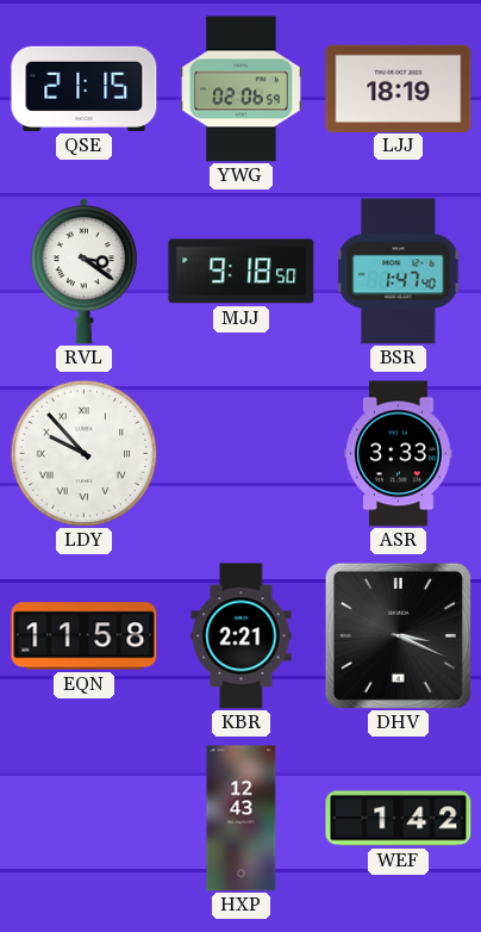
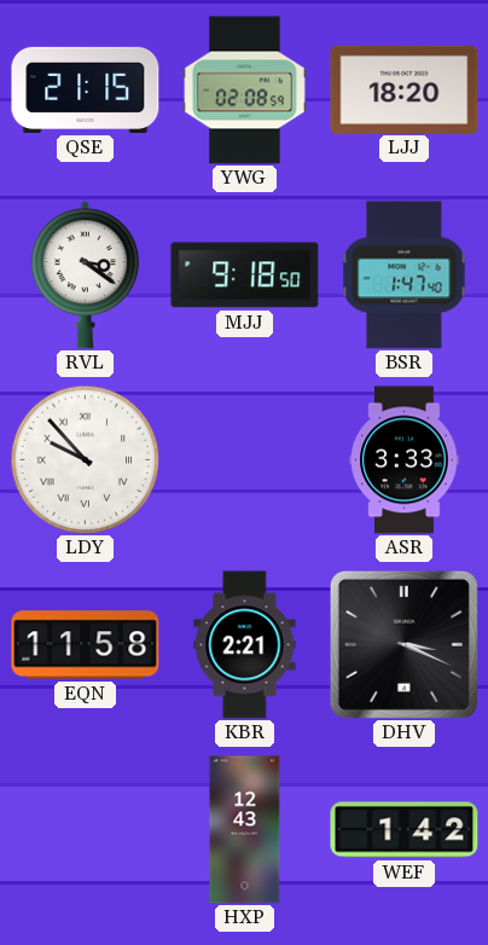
YWG: 02:06 -> 02:08
LJJ: 18:19 -> 18:20
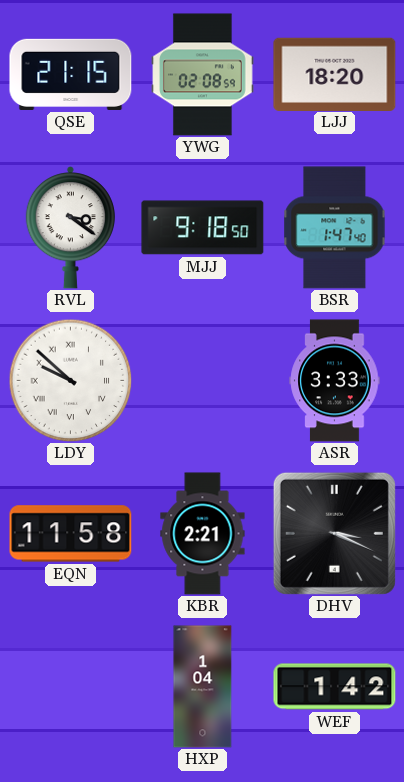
LDY: 9:53 -> 9:52
HXP: 12:43 -> 1:04
